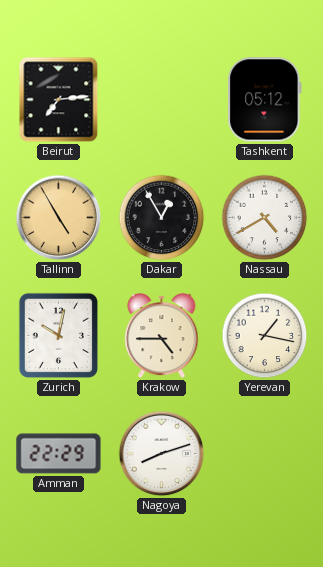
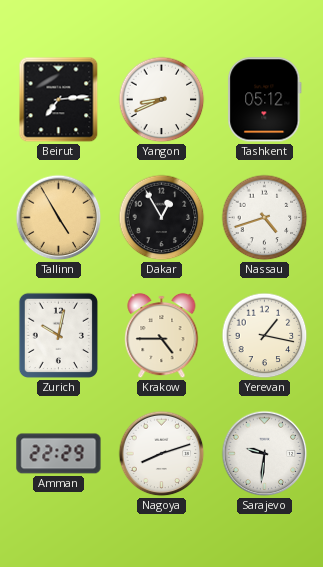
Yangon: none -> 8:41
Nassau: 4:40 -> 4:42
Sarajevo: none -> 9:31
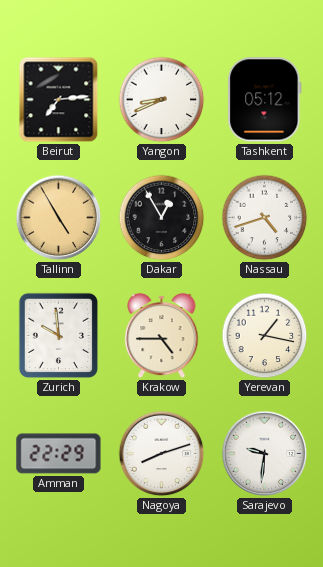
Zurich: 10:02 -> 9:59
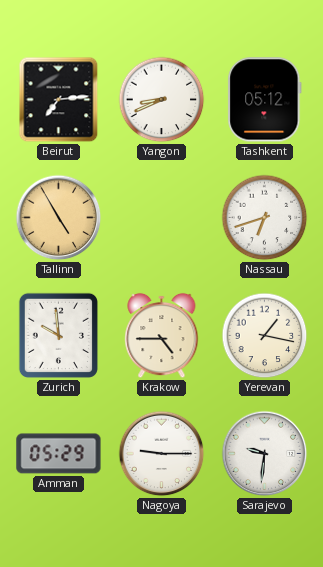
Dakar: 12:55 -> none
Nassau: 4:42 -> 6:42
Amman: 22:29 -> 05:29
Nagoya: 8:12 -> 9:15
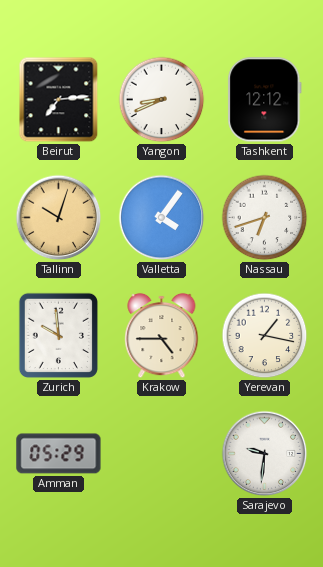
Tashkent: 05:12 -> 12:12
Tallinn: 4:55 -> 10:03
Valletta: none -> 4:06
Nagoya: 9:15 -> none
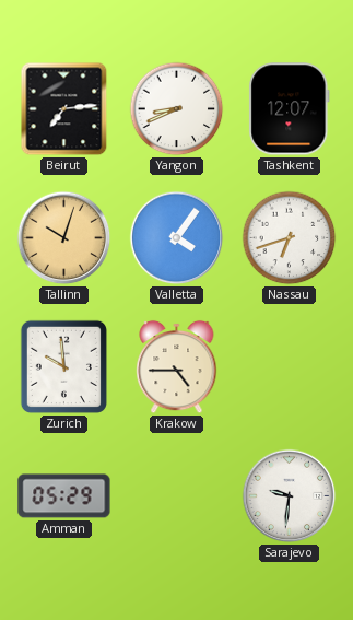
Tashkent: 12:12 -> 12:07
Yerevan: 1:17 -> none
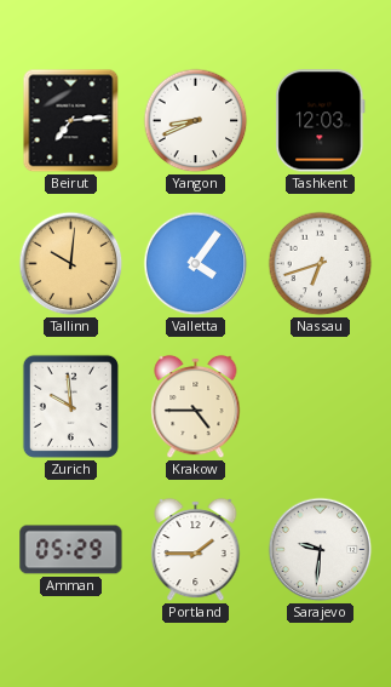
Tashkent: 12:07 -> 12:03
Tallinn: 10:03 -> 10:01
Portland: none -> 1:45
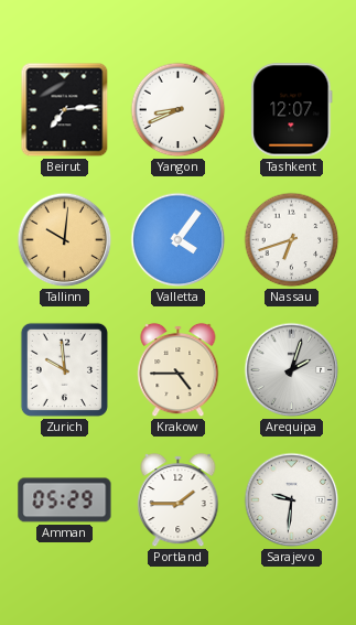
Tashkent: 12:03 -> 12:07
Arequipa: none -> 2:03
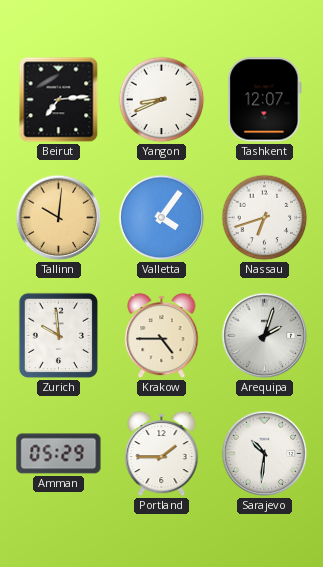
Sarajevo: 9:31 -> 10:31
